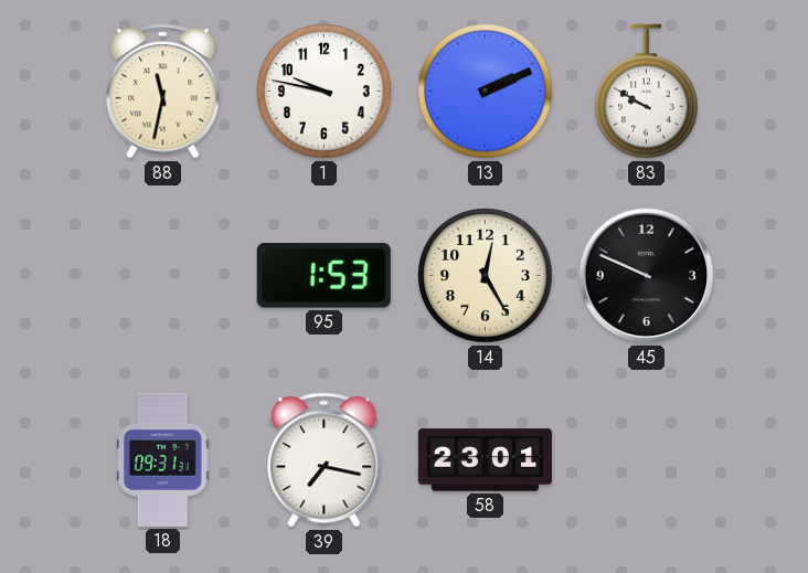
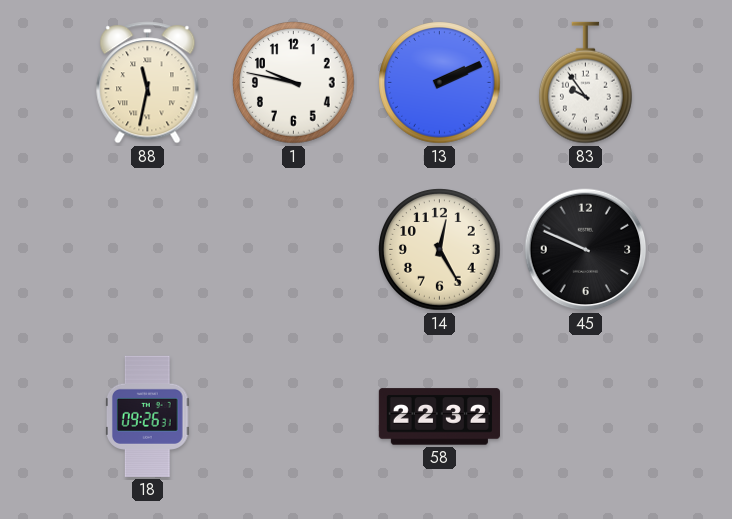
83: 9:50 -> 9:54
95: 1:53 -> none
18: 09:31 -> 09:26
39: 7:17 -> none
58: 23:01 -> 22:32
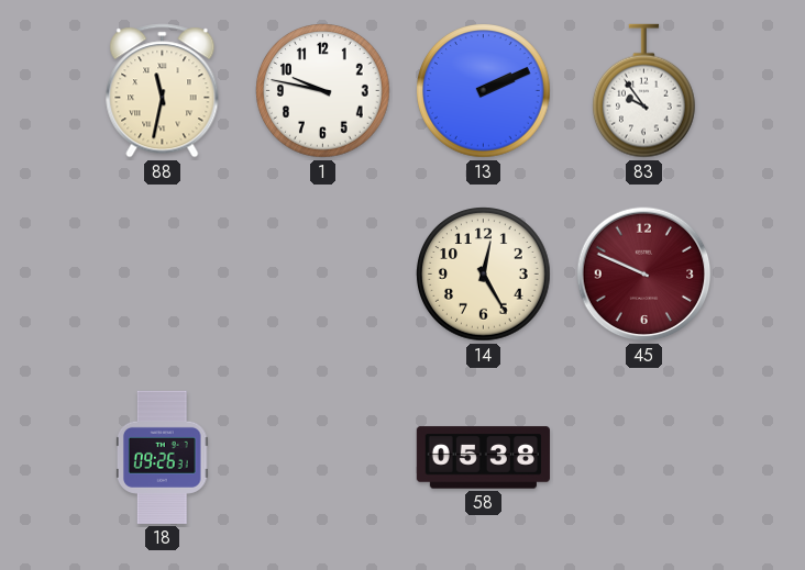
45 dial: black -> burgundy
58: 22:32 -> 05:38
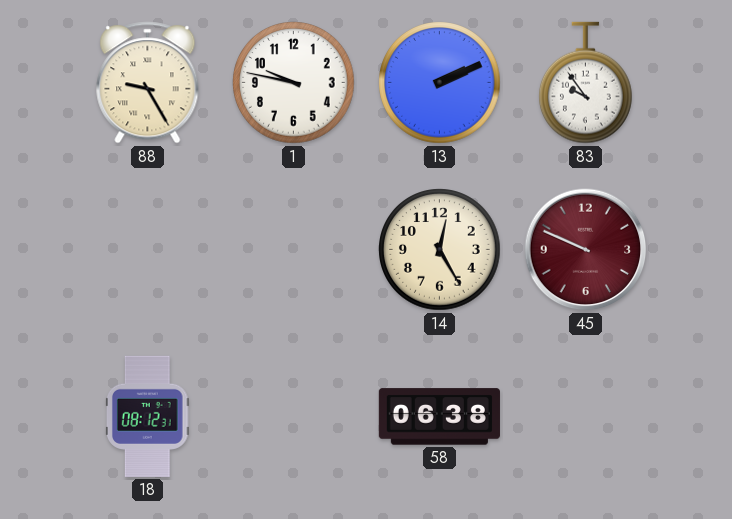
88: 11:32 -> 9:25
18: 09:26 -> 08:12
58: 05:38 -> 06:38
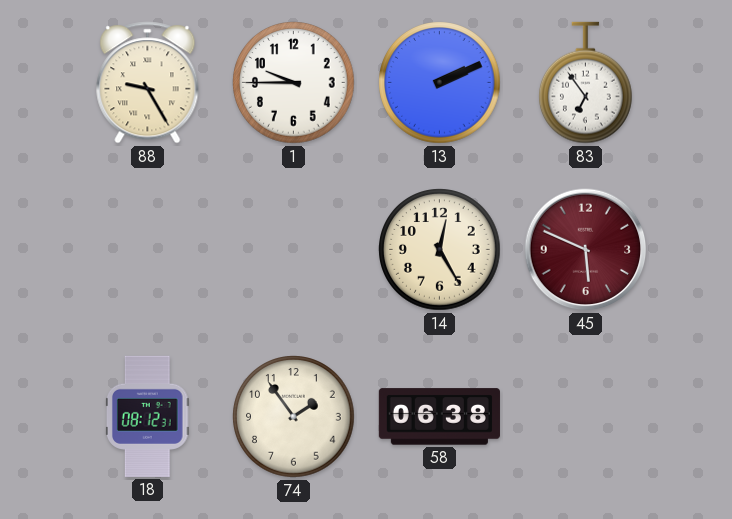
1: 9:47 -> 9:45
83: 9:54 -> 6:54
45: 9:49 -> 5:49
74: none -> 1:54
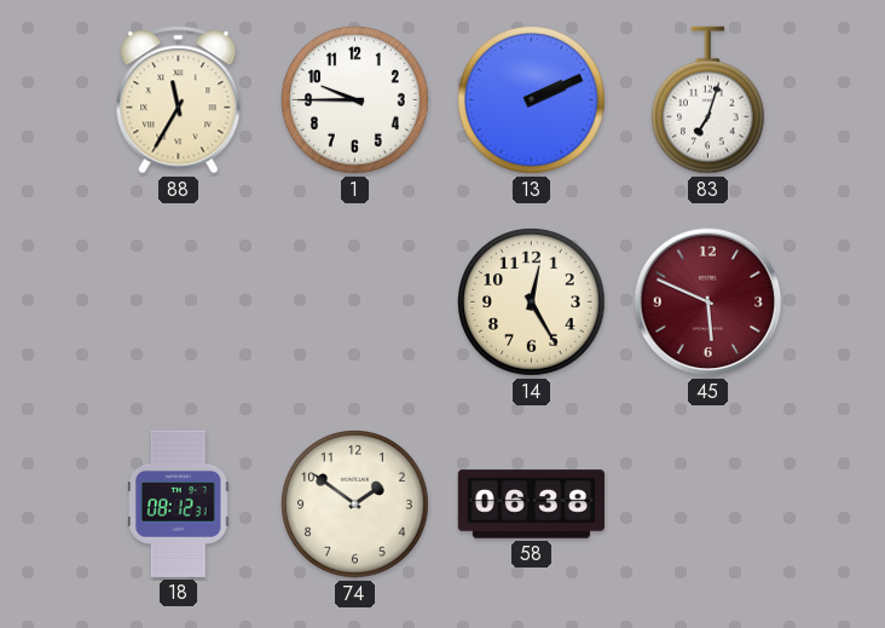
88: 9:25 -> 11:35
83: 6:54 -> 7:03
74: 1:54 -> 1:51
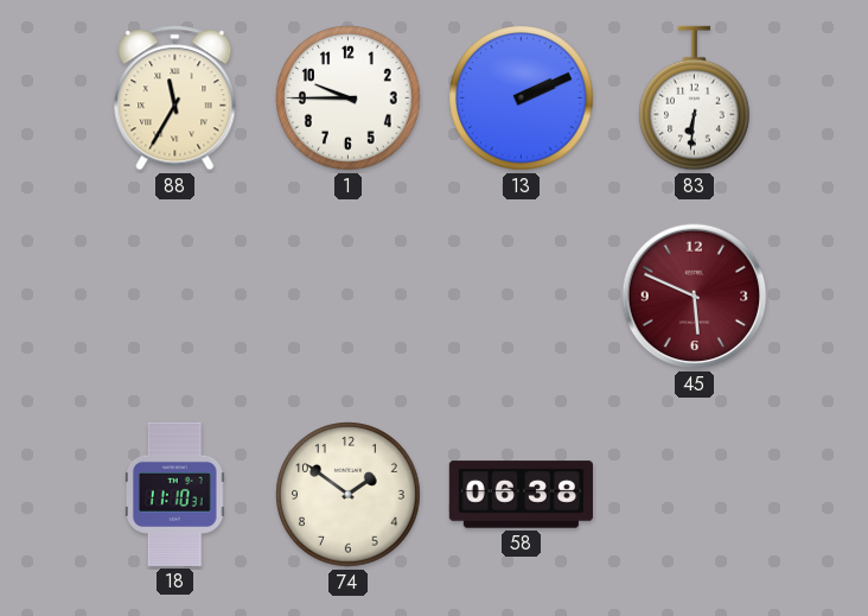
83: 7:03 -> 6:31
14: 12:25 -> none
18: 08:12 -> 11:10
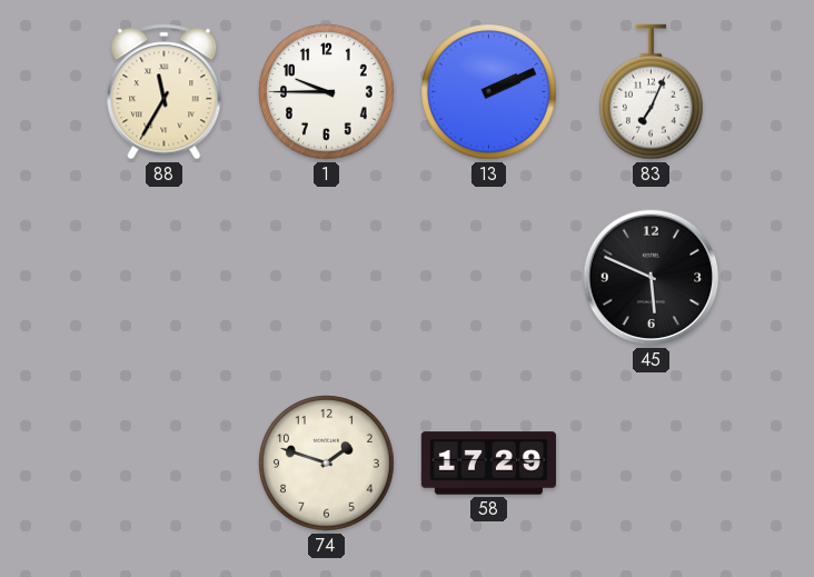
83: 6:31 -> 7:04
45 dial: burgundy -> black
18: 11:10 -> none
74: 1:51 -> 1:48
58: 06:38 -> 17:29
